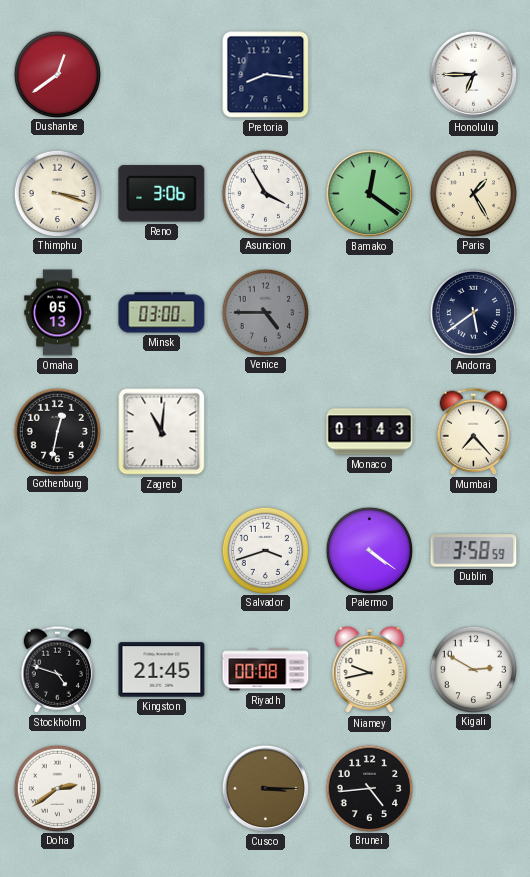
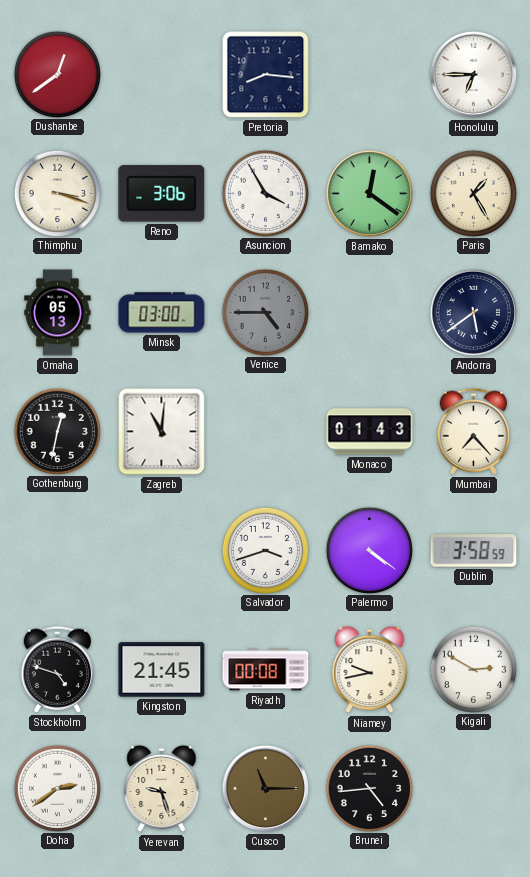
Yerevan: none -> 9:27
Cusco: 3:15 -> 11:15
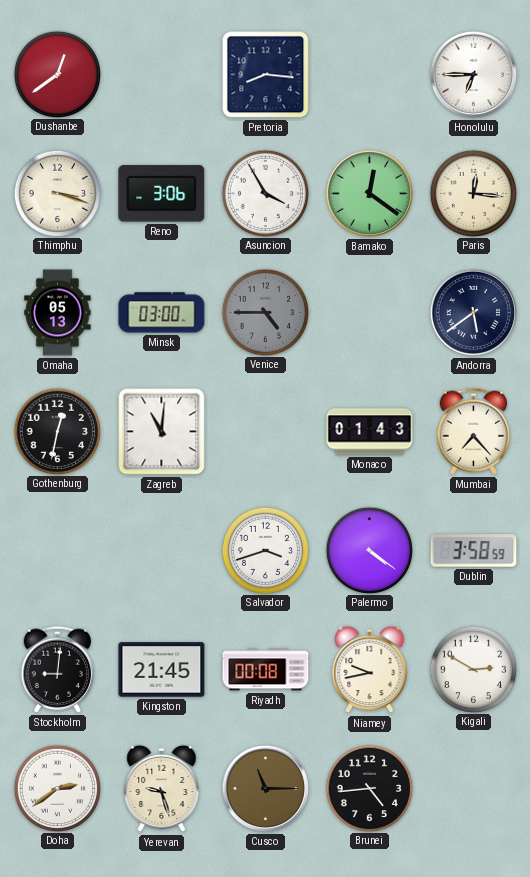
Paris: 1:25 -> 12:16
Stockholm: 4:48 -> 9:01
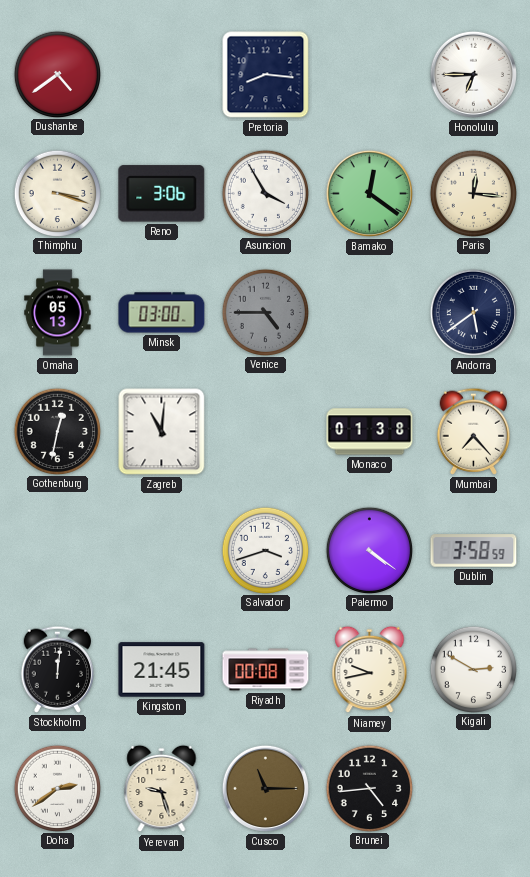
Dushanbe: 12:39 -> 4:39
Monaco: 01:43 -> 01:38
Stockholm: 9:01 -> 12:01
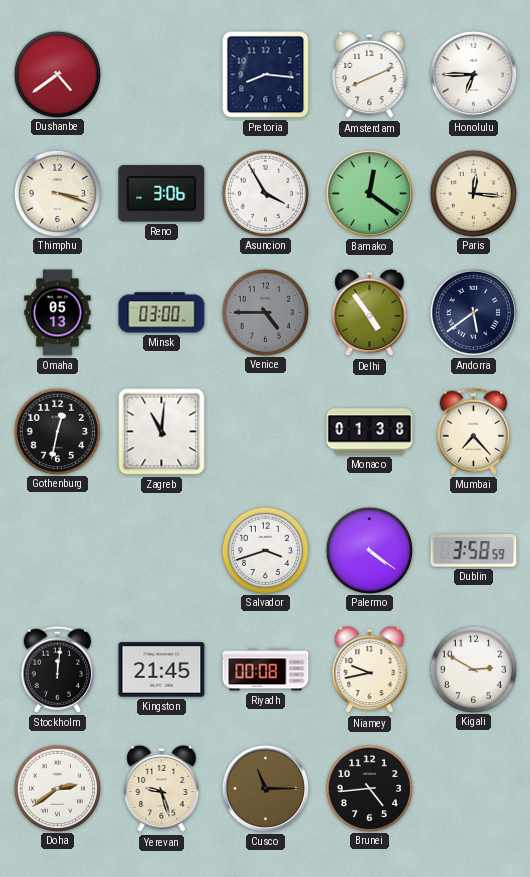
Amsterdam: none -> 8:11
Delhi: none -> 4:54
